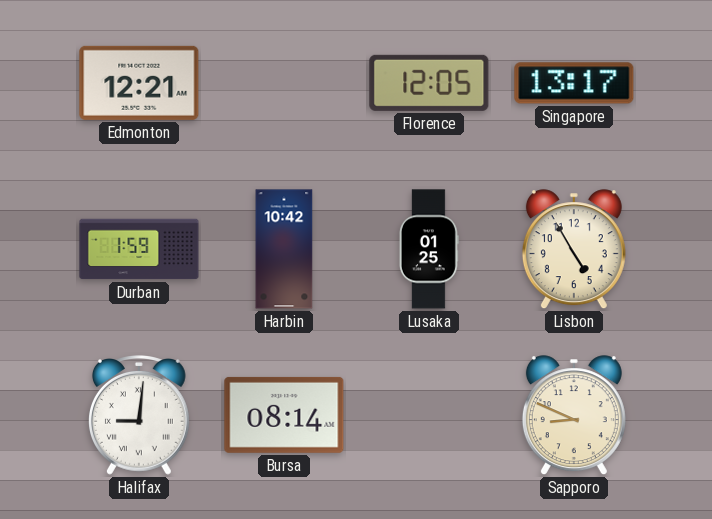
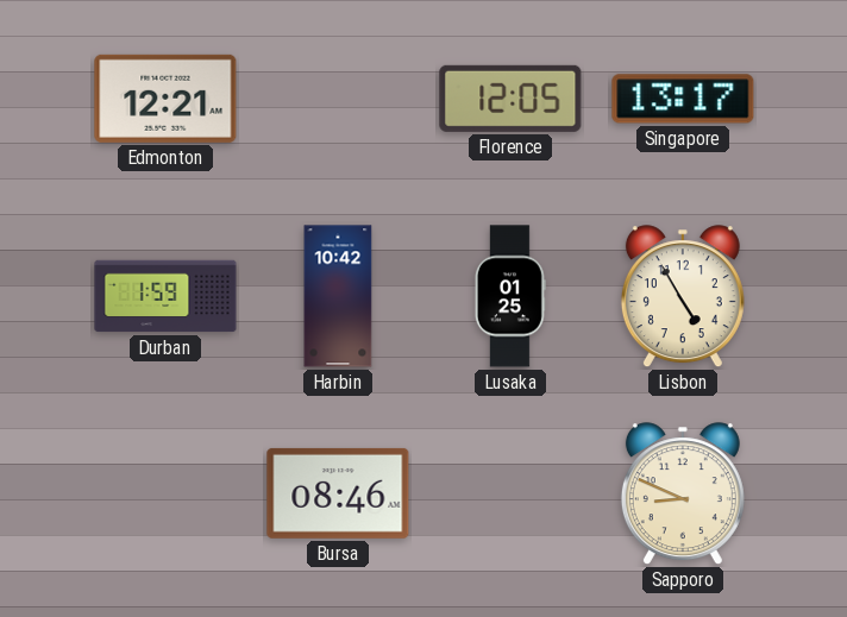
Halifax: 9:01 -> none
Bursa: 08:14 -> 08:46
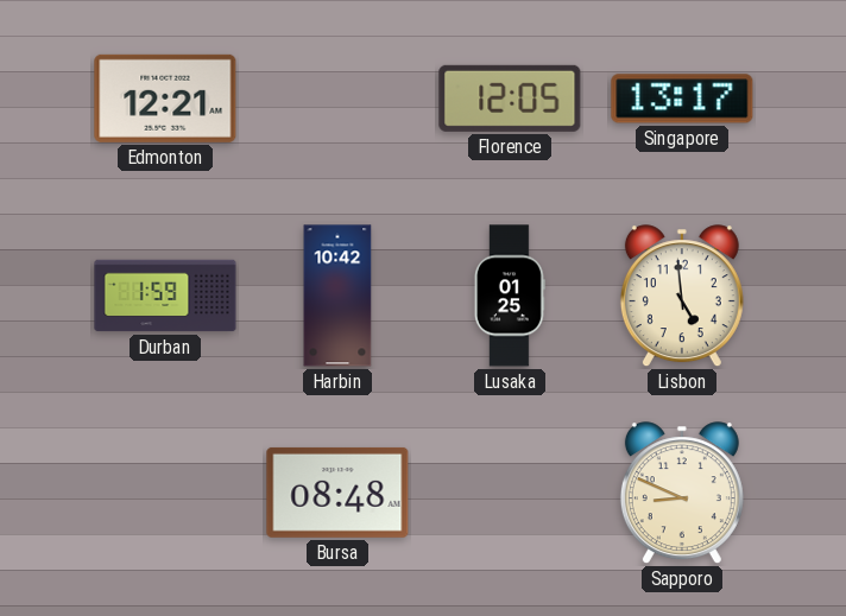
Lisbon: 4:55 -> 4:59
Bursa: 08:46 -> 08:48
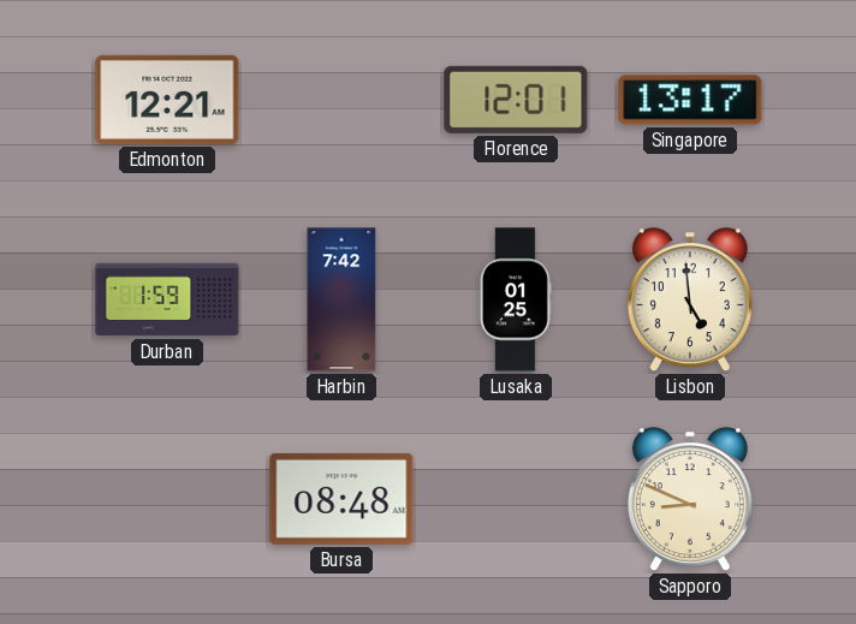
Florence: 12:05 -> 12:01
Harbin: 10:42 -> 7:42
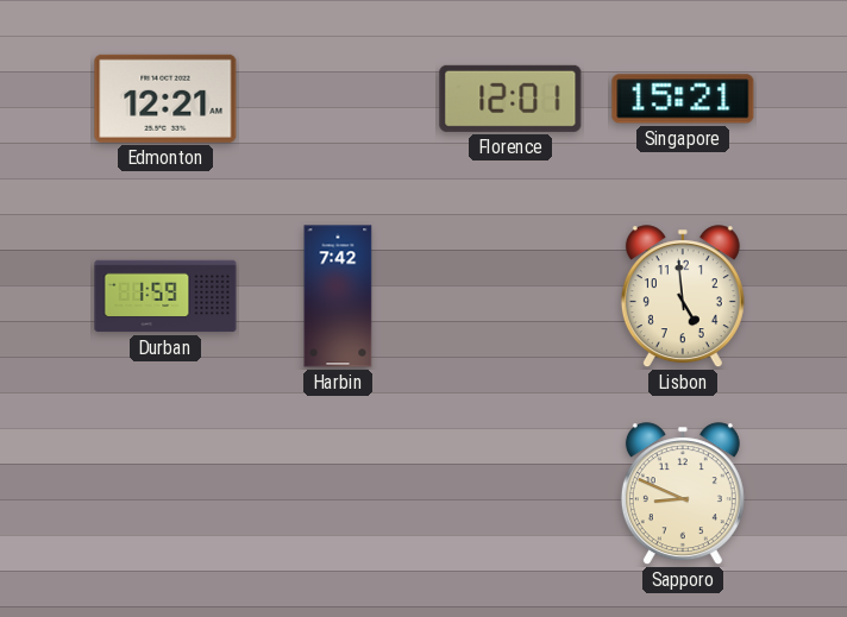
Singapore: 13:17 -> 15:21
Lusaka: 01:25 -> none
Bursa: 08:48 -> none
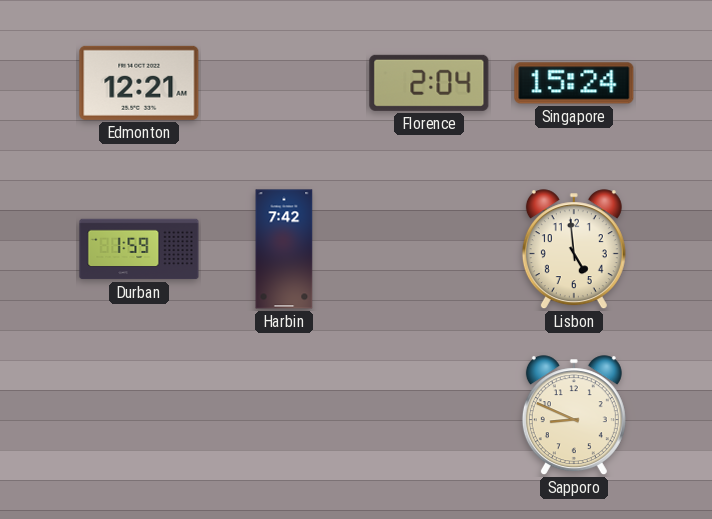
Florence: 12:01 -> 2:04
Singapore: 15:21 -> 15:24
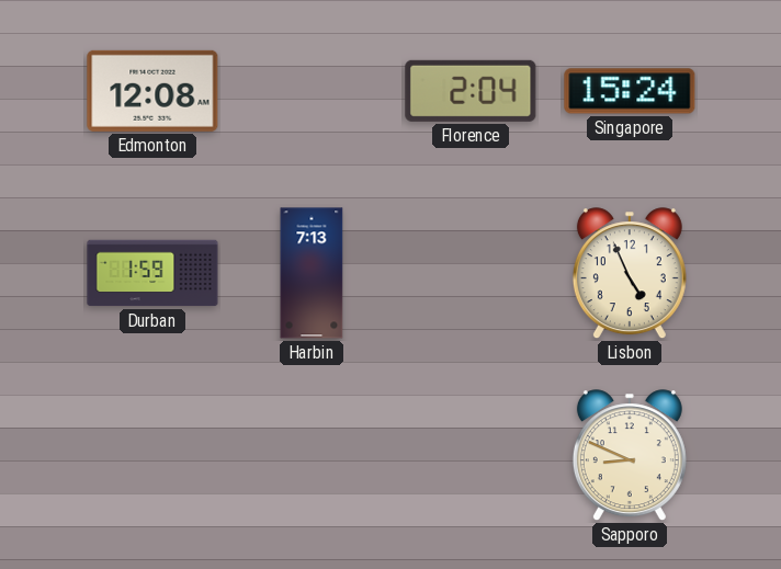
Edmonton: 12:21 -> 12:08
Harbin: 7:42 -> 7:13
Lisbon: 4:59 -> 4:56
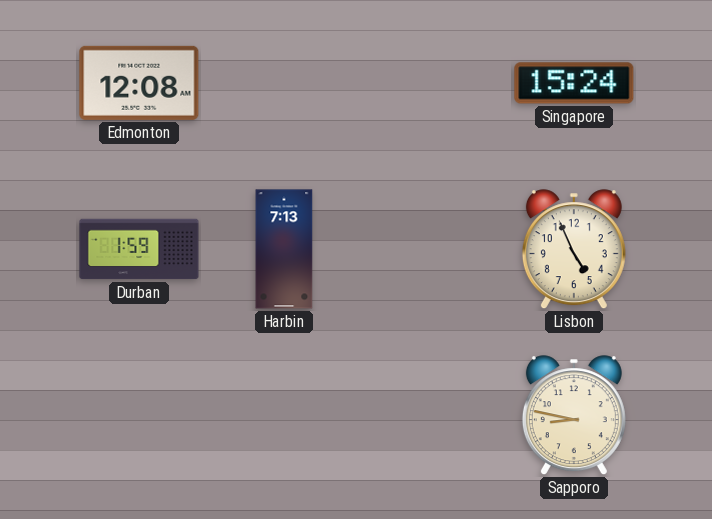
Florence: 2:04 -> none
Sapporo: 8:49 -> 8:47
